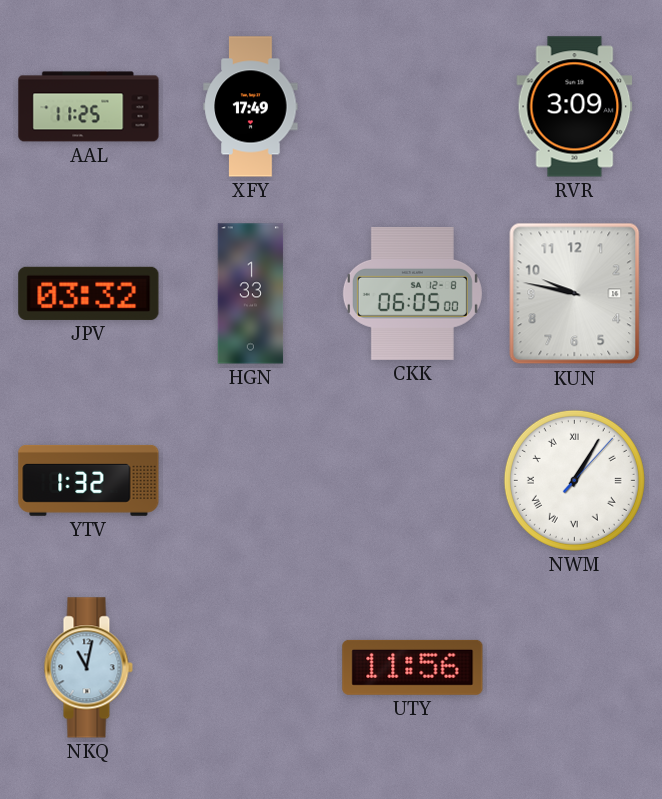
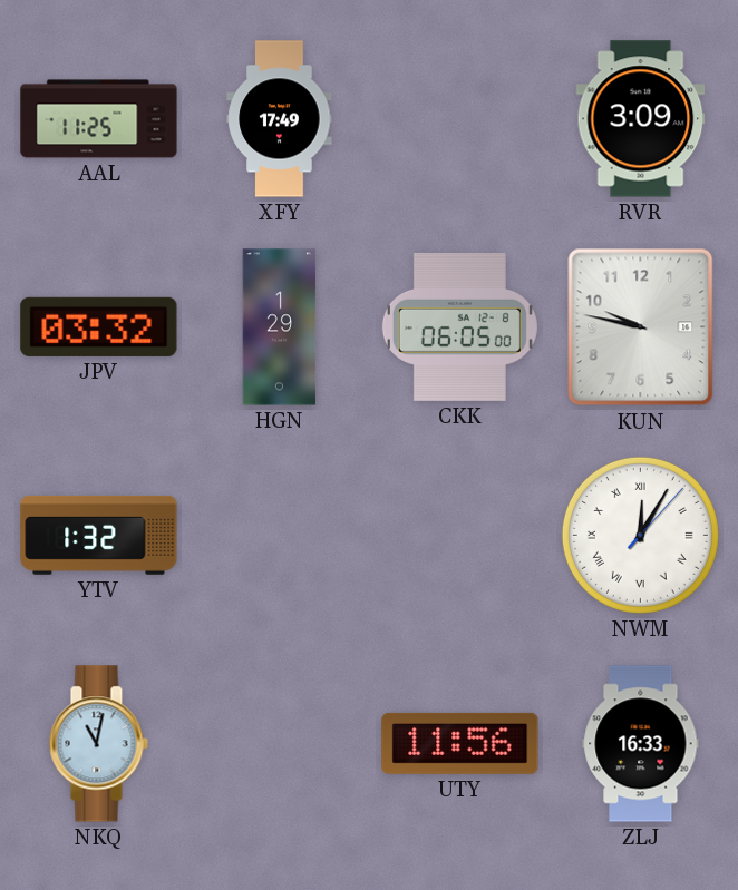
HGN: 1:33 -> 1:29
NWM: 1:05 -> 12:05
ZLJ: none -> 16:33
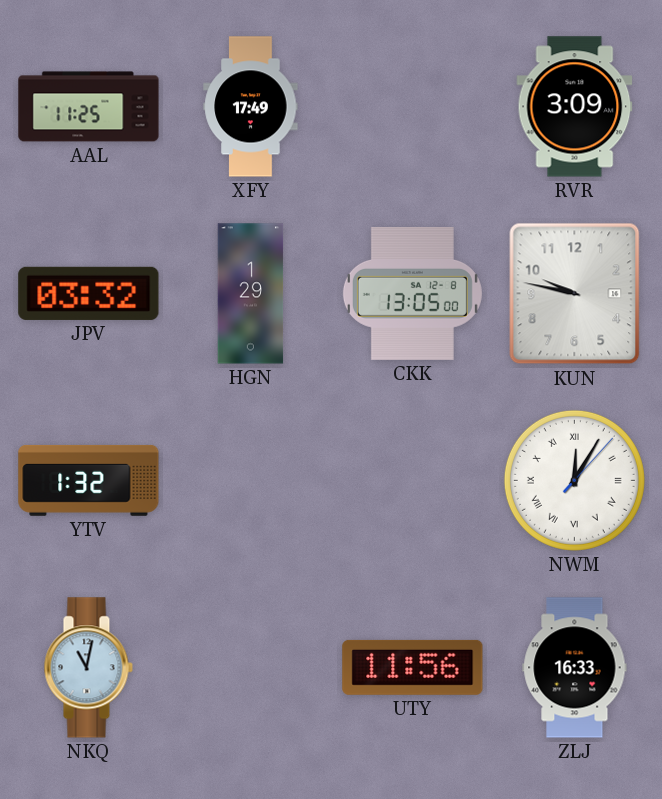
CKK: 06:05 -> 13:05
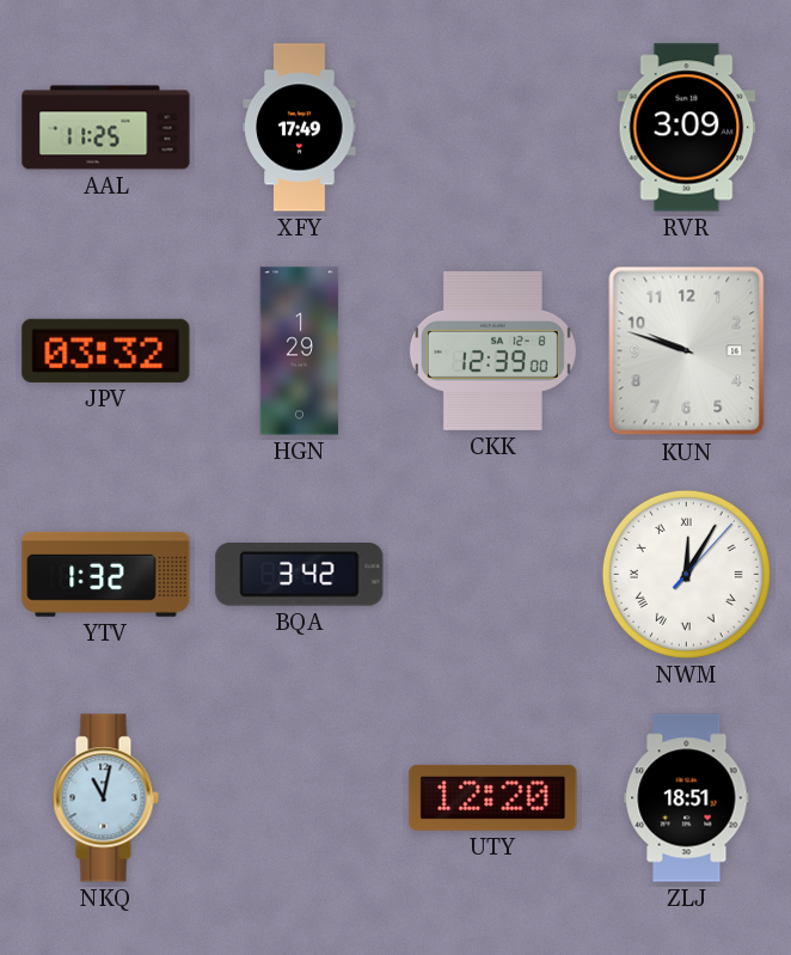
CKK: 13:05 -> 12:39
KUN: 9:47 -> 9:48
BQA: none -> 3:42
UTY: 11:56 -> 12:20
ZLJ: 16:33 -> 18:51
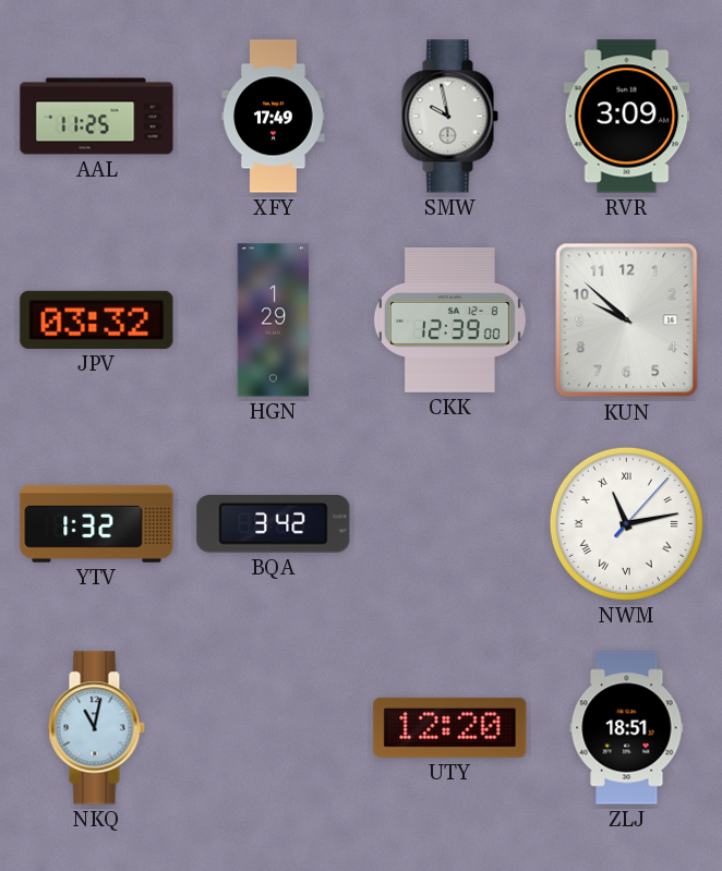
SMW: none -> 9:58
KUN: 9:48 -> 9:52
NWM: 12:05 -> 11:13
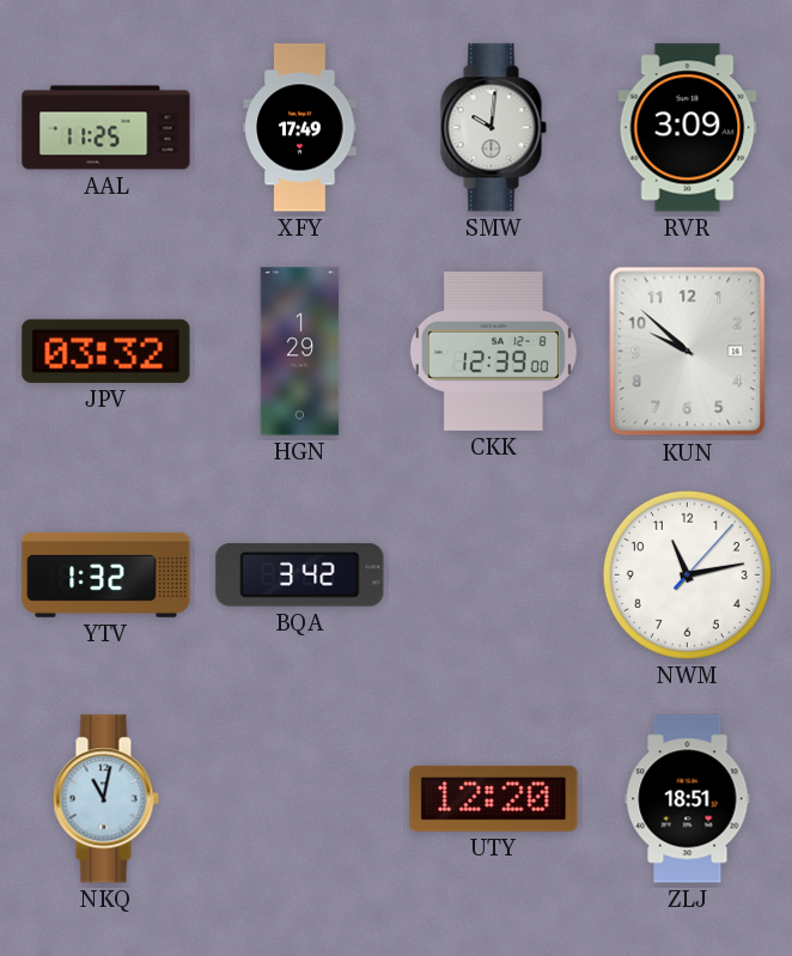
SMW: 9:58 -> 10:01
NWM numerals: Roman -> Arabic
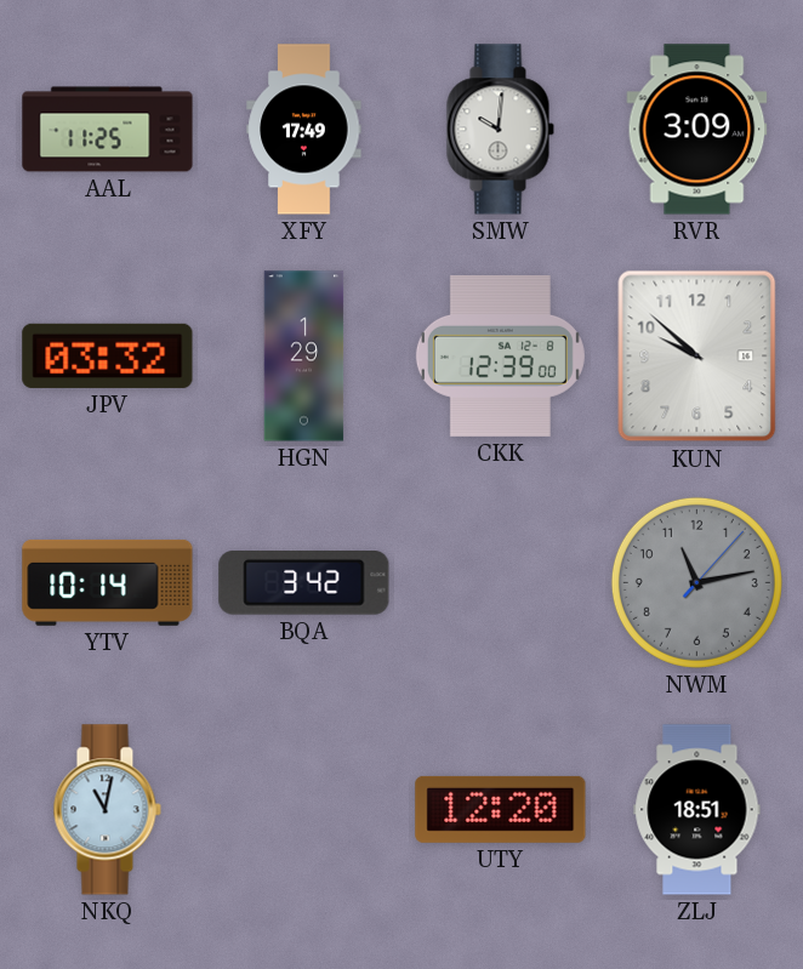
YTV: 1:32 -> 10:14
NWM dial: white -> grey
